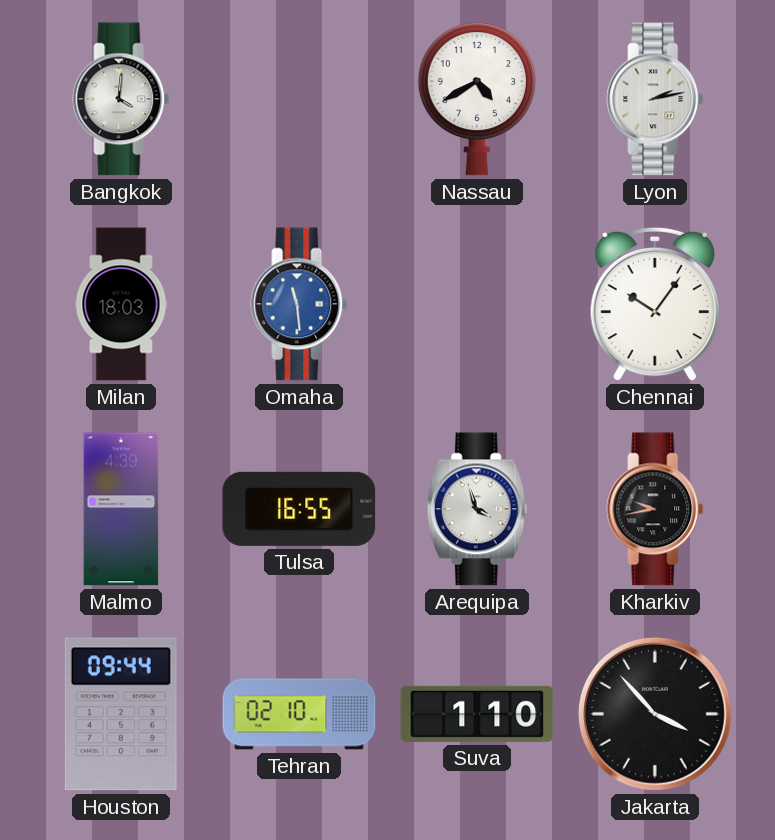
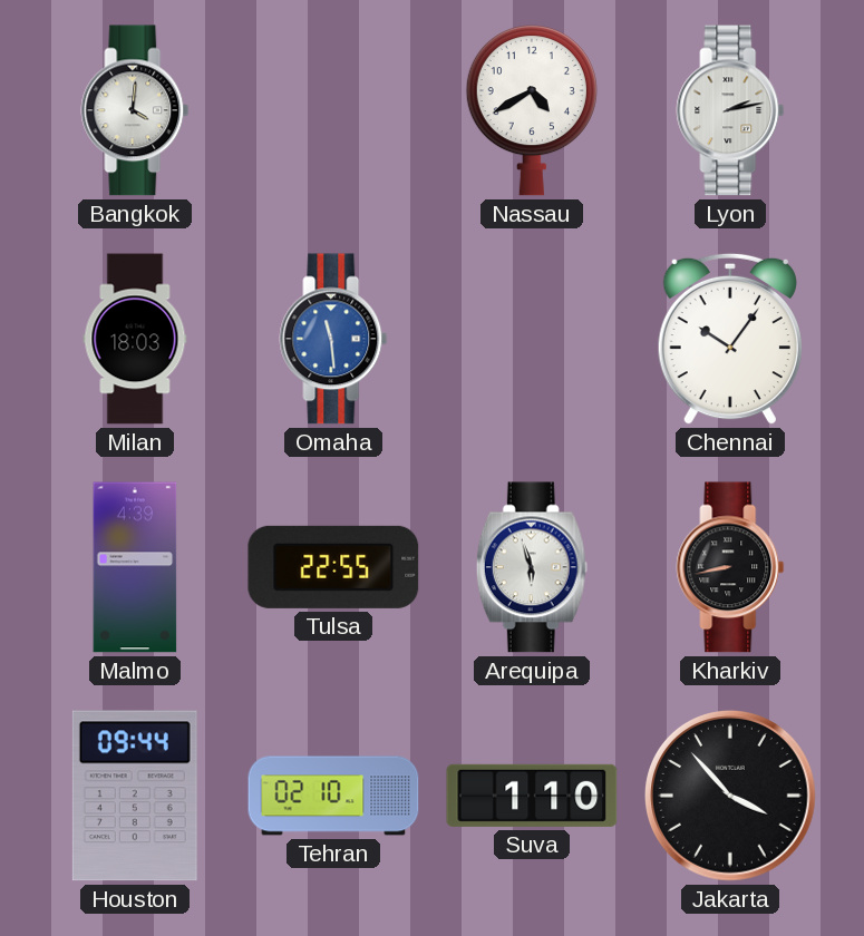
Tulsa: 16:55 -> 22:55
Arequipa: 3:57 -> 5:57
Kharkiv: 9:43 -> 8:43
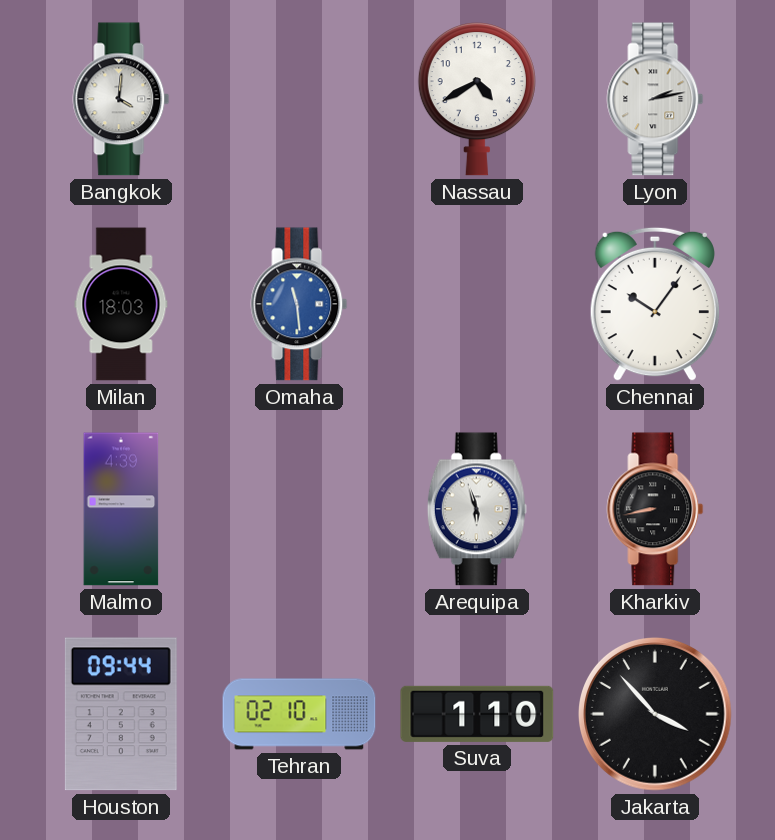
Tulsa: 22:55 -> none
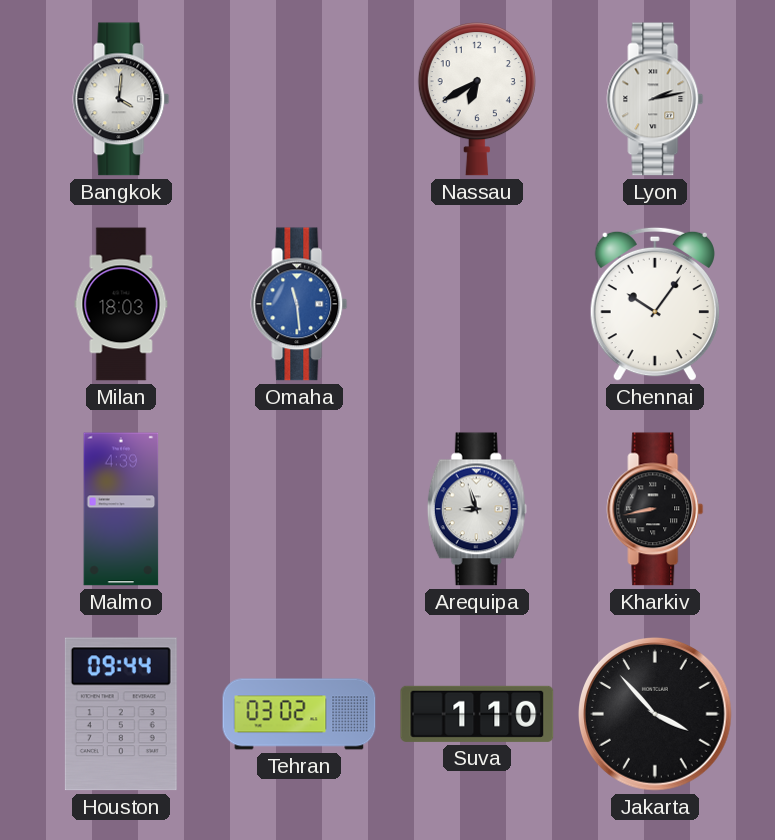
Nassau: 4:40 -> 6:40
Arequipa: 5:57 -> 8:57
Tehran: 02:10 -> 03:02
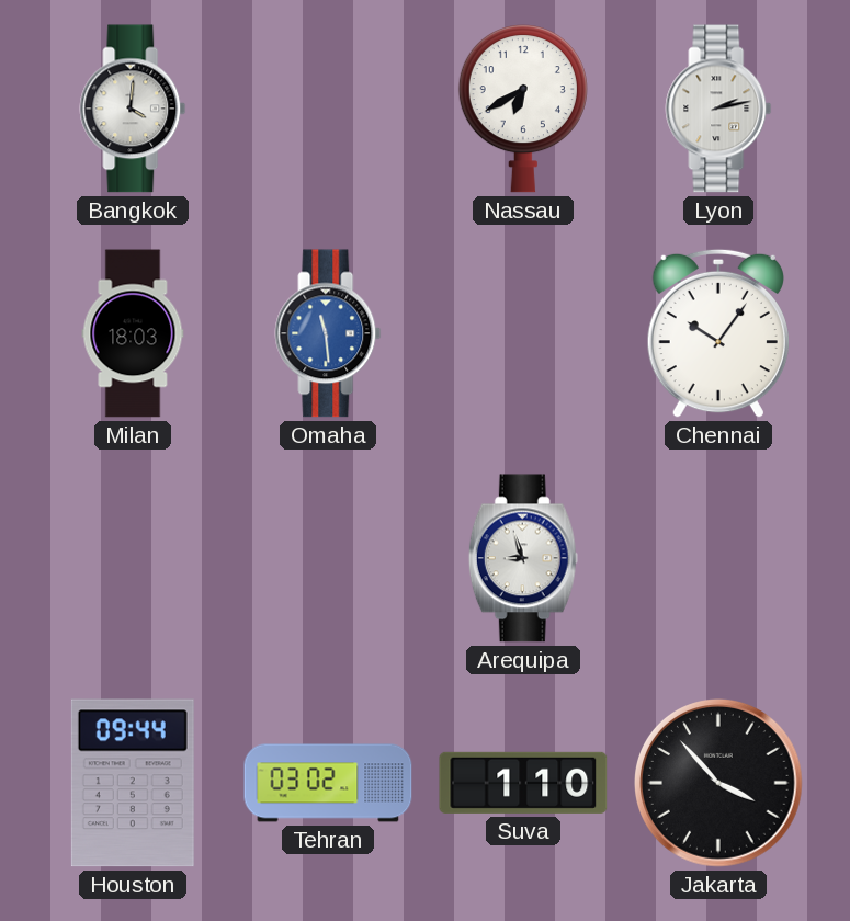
Malmo: 4:39 -> none
Kharkiv: 8:43 -> none
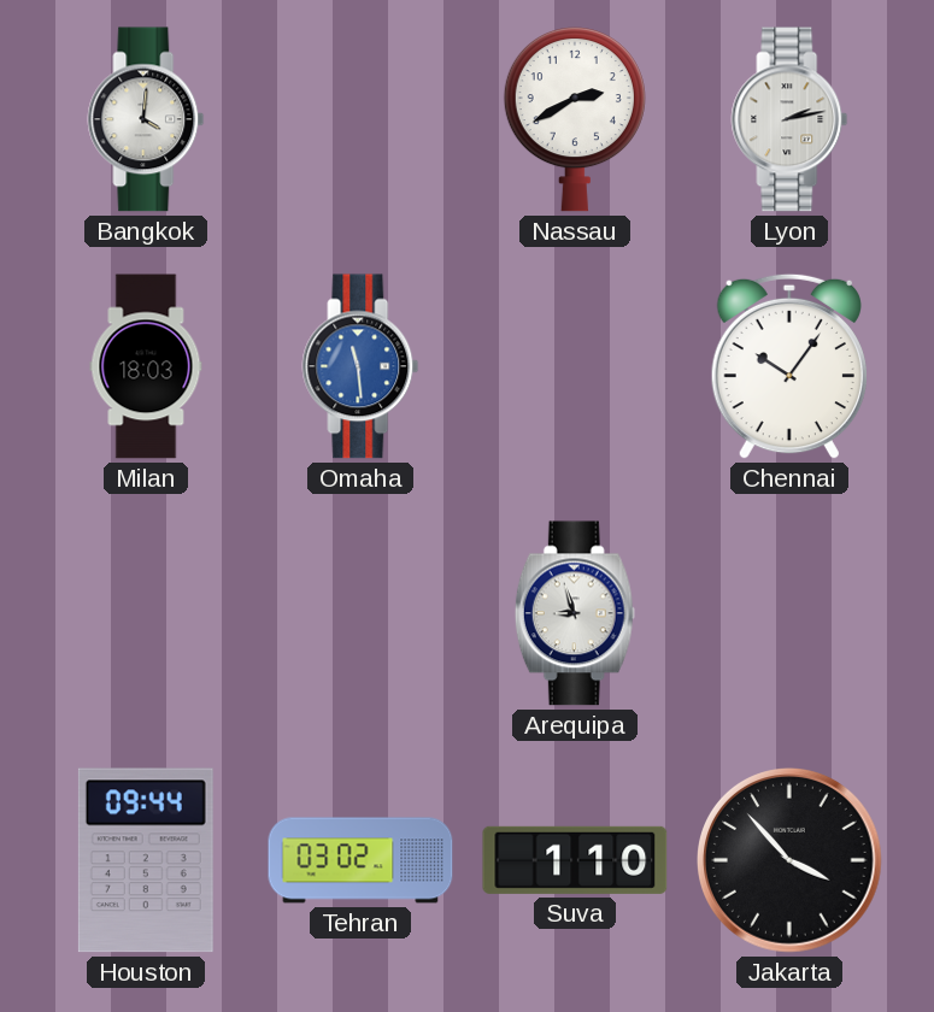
Nassau: 6:40 -> 2:40
